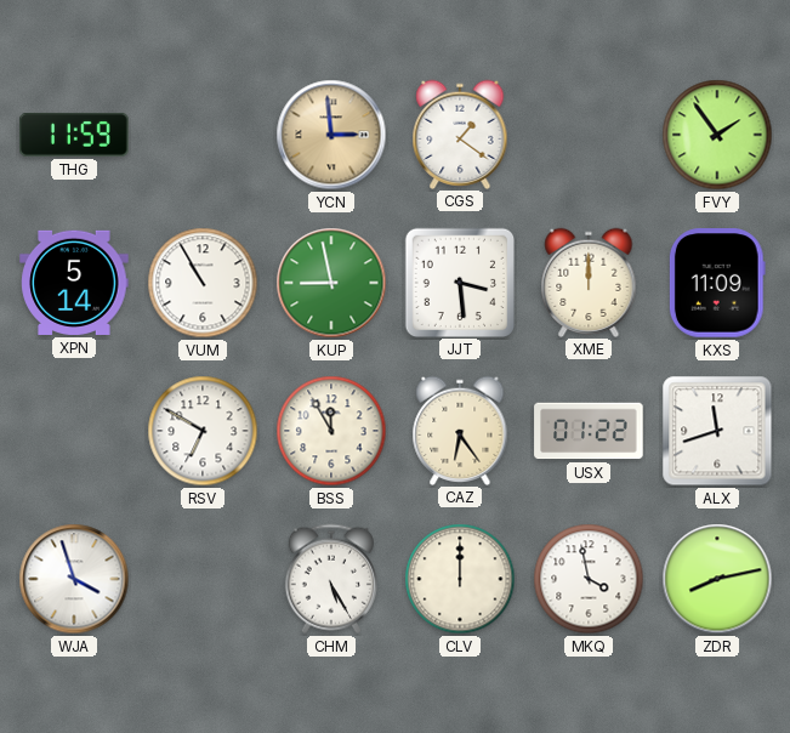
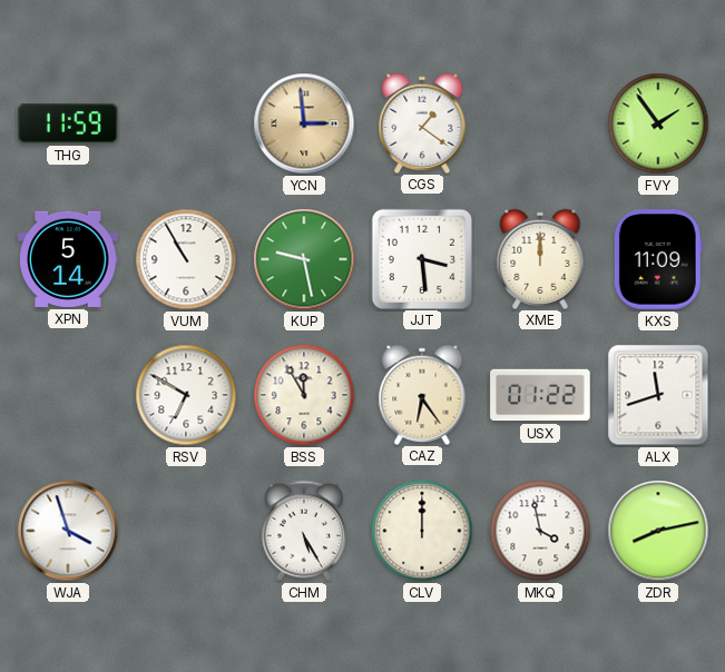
KUP: 8:58 -> 9:28
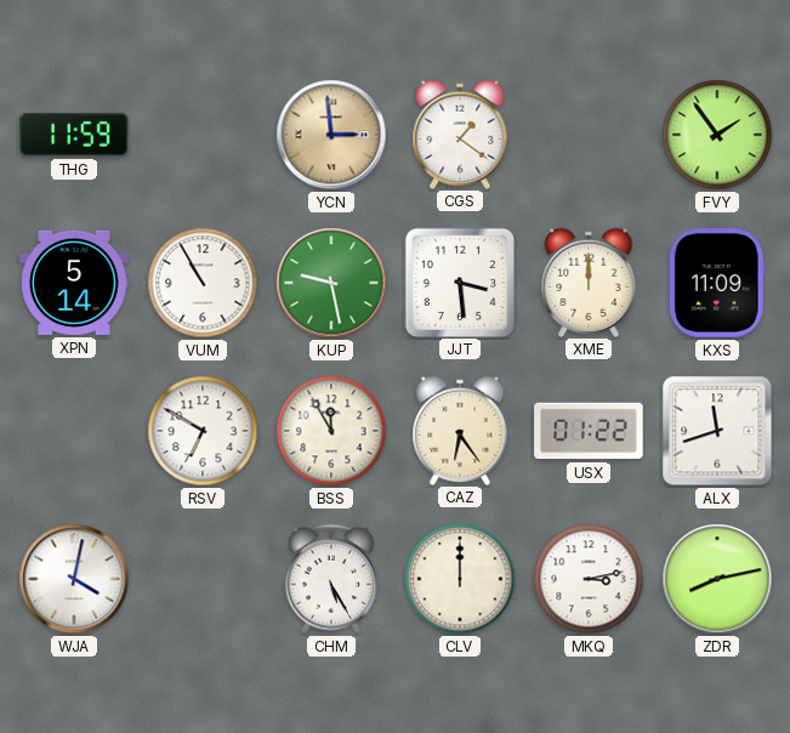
WJA: 3:57 -> 4:02
MKQ: 3:58 -> 3:13
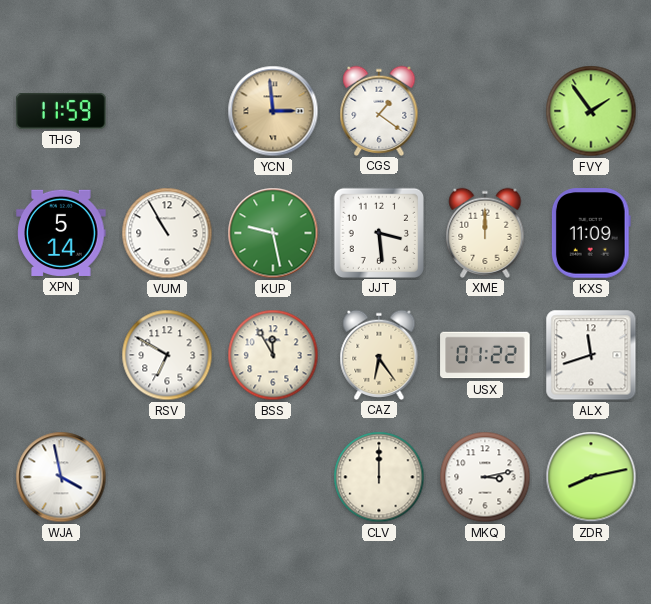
WJA: 4:02 -> 3:58
CHM: 5:25 -> none
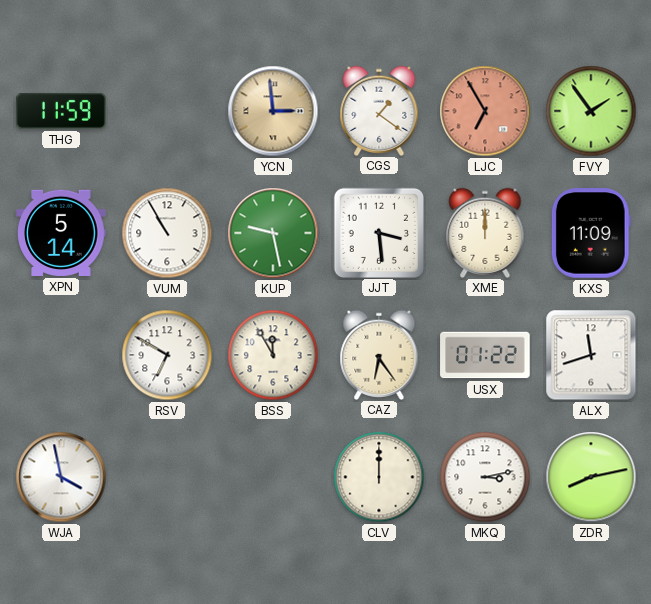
LJC: none -> 6:55
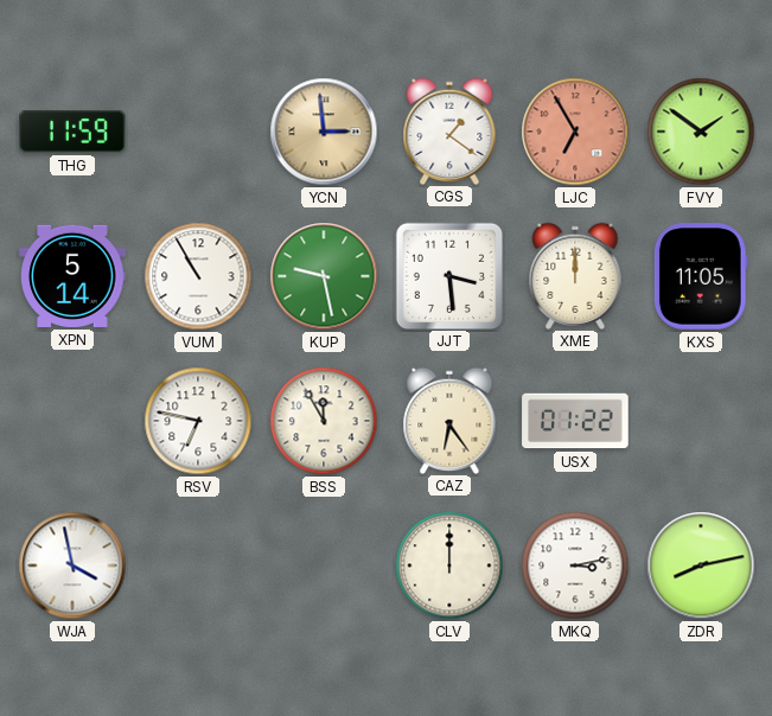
FVY: 1:54 -> 1:51
KXS: 11:09 -> 11:05
RSV: 6:50 -> 6:47
ALX: 11:42 -> none
